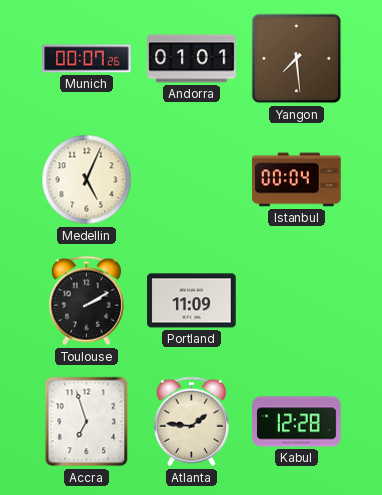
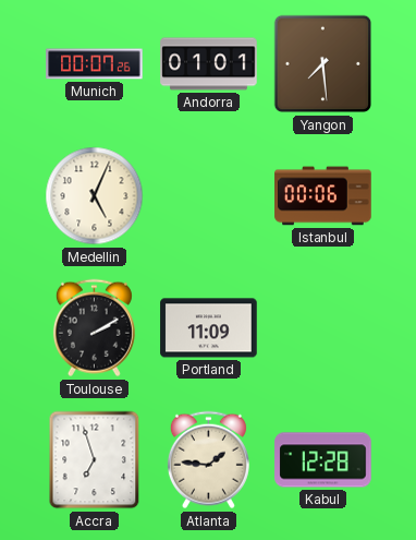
Istanbul: 00:04 -> 00:06
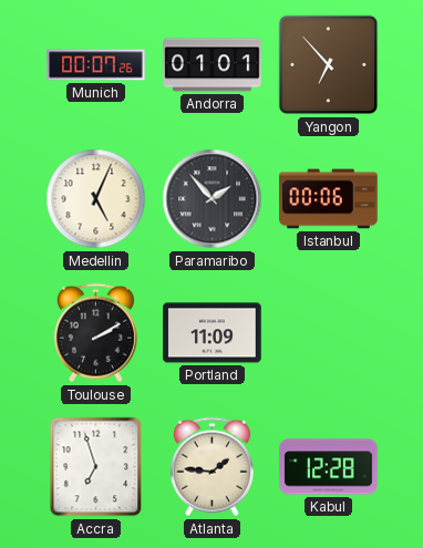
Yangon: 7:29 -> 6:53
Paramaribo: none -> 1:53
